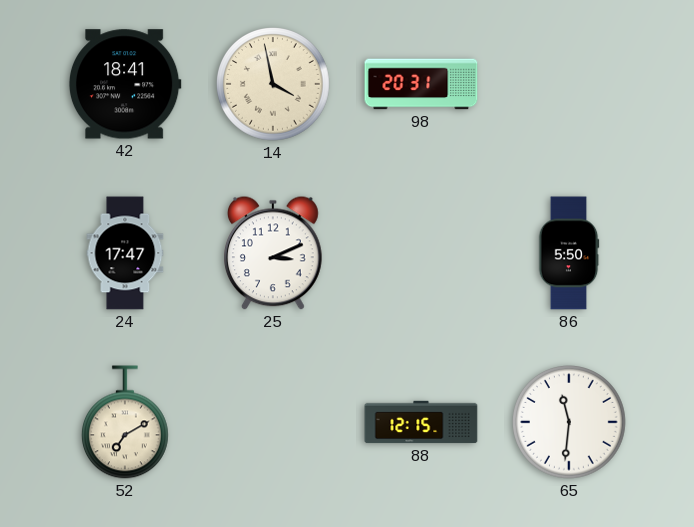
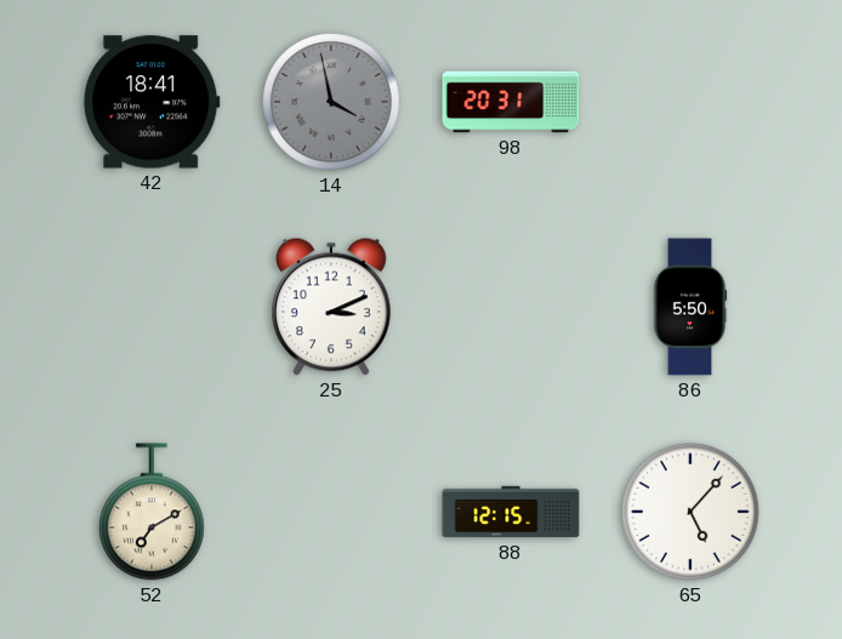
14 dial: cream -> grey
24: 17:47 -> none
65: 11:31 -> 5:07
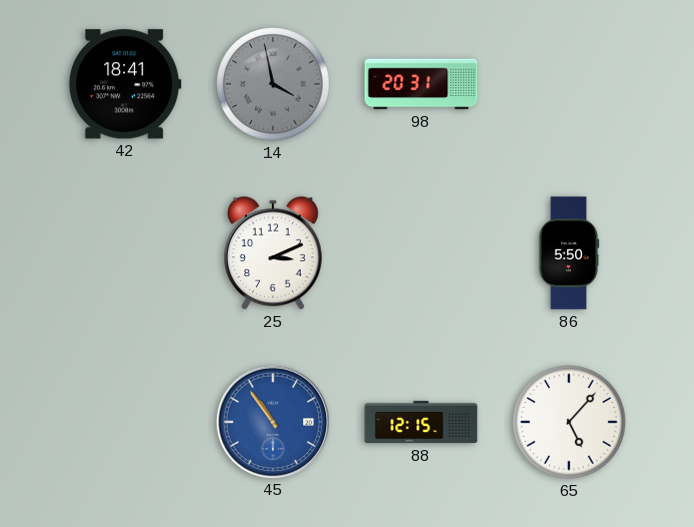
52: 7:10 -> none
45: none -> 10:54
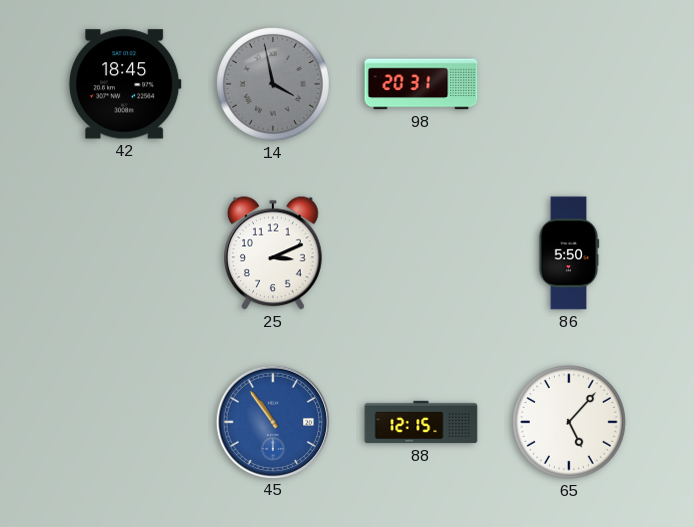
42: 18:41 -> 18:45
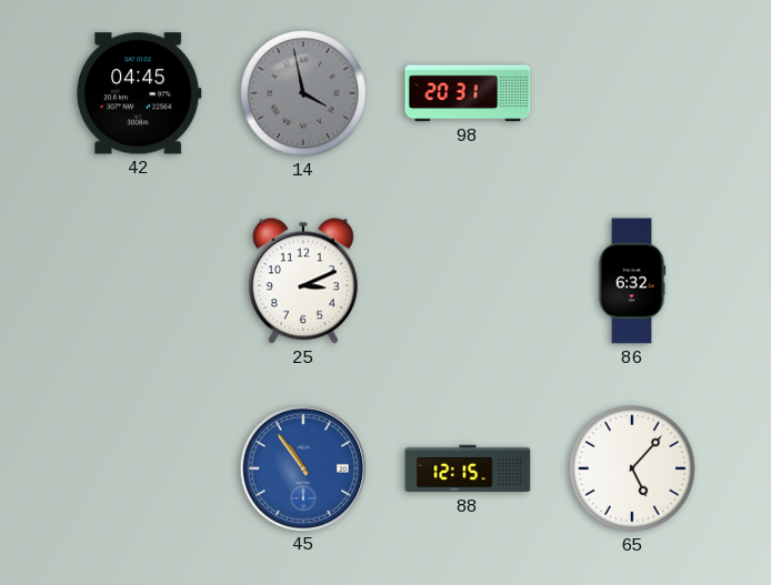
42: 18:45 -> 04:45
86: 5:50 -> 6:32
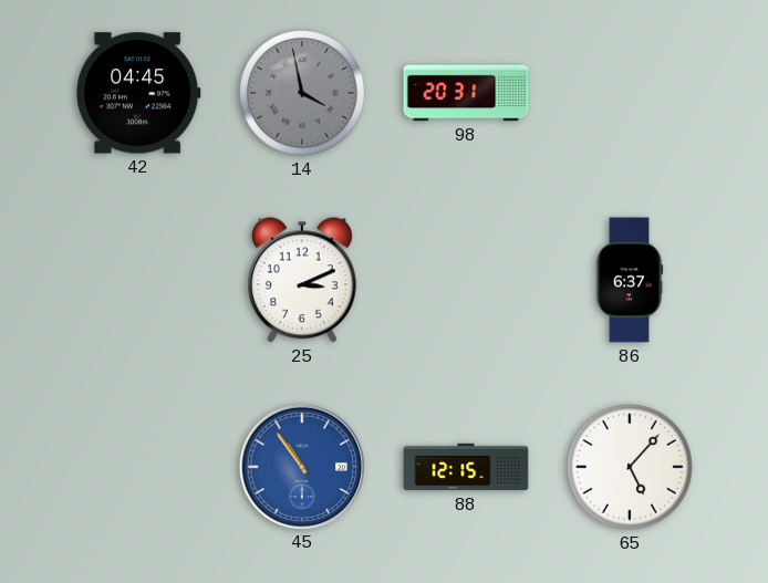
86: 6:32 -> 6:37
